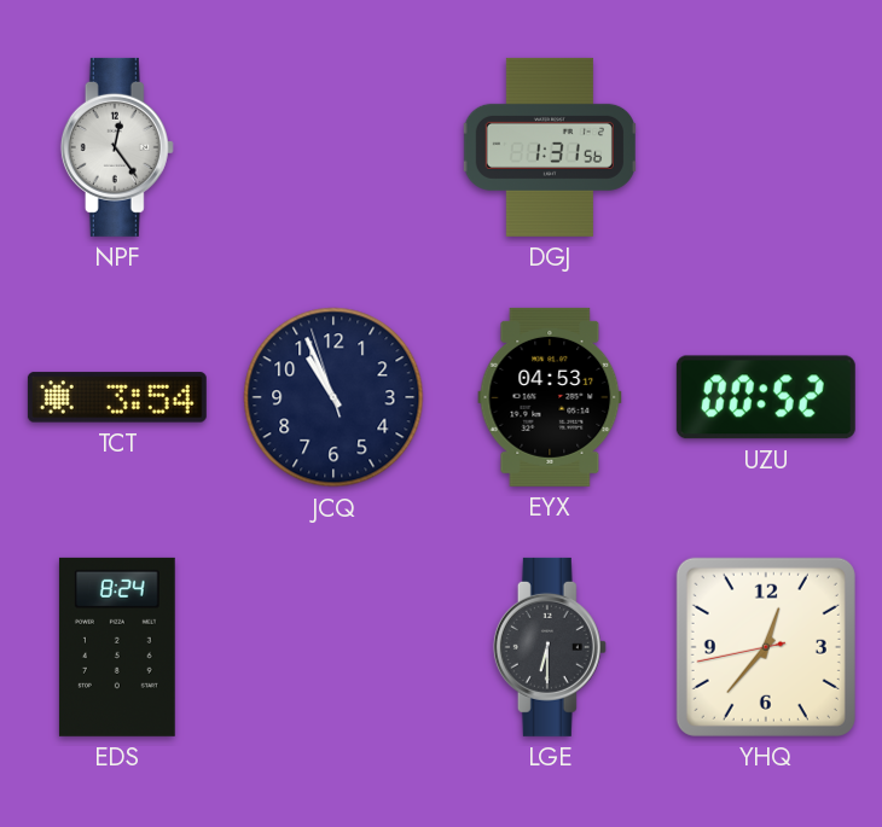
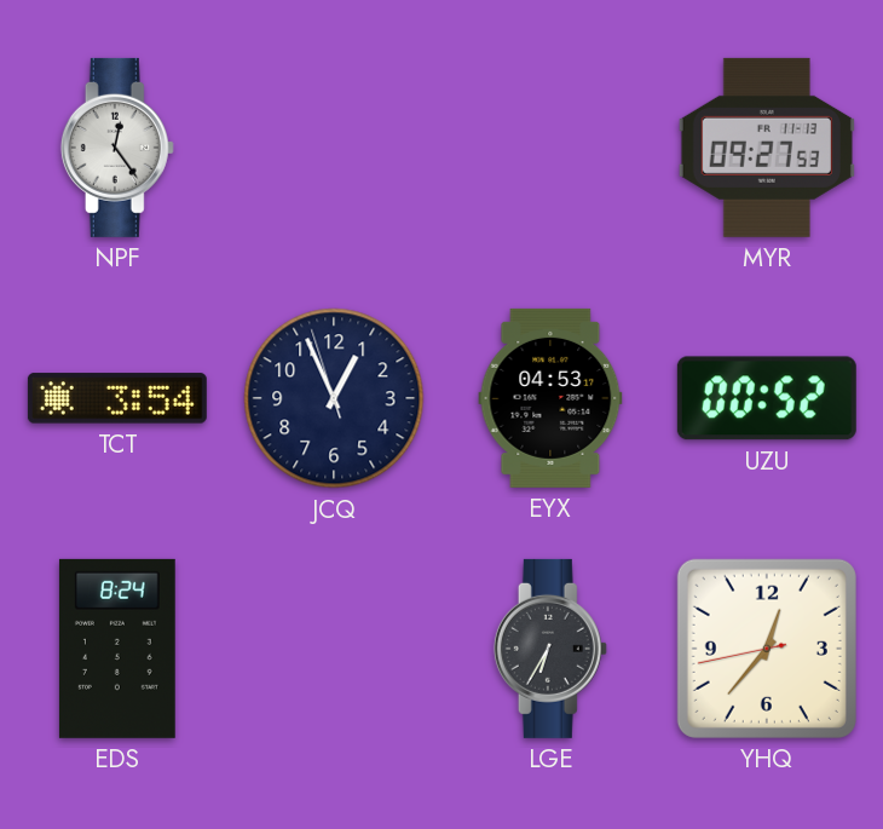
DGJ: 1:31 -> none
MYR: none -> 09:27
JCQ: 10:55 -> 12:55
LGE: 6:30 -> 6:35
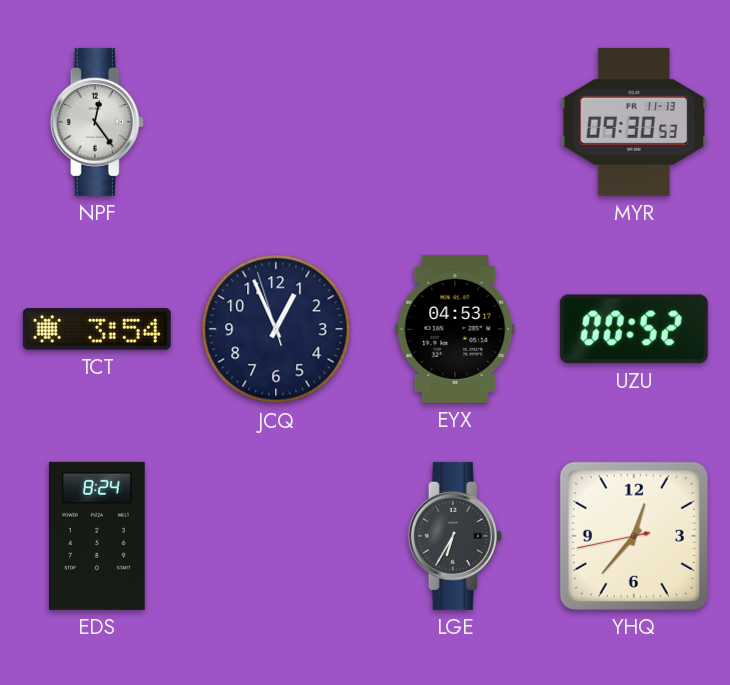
MYR: 09:27 -> 09:30
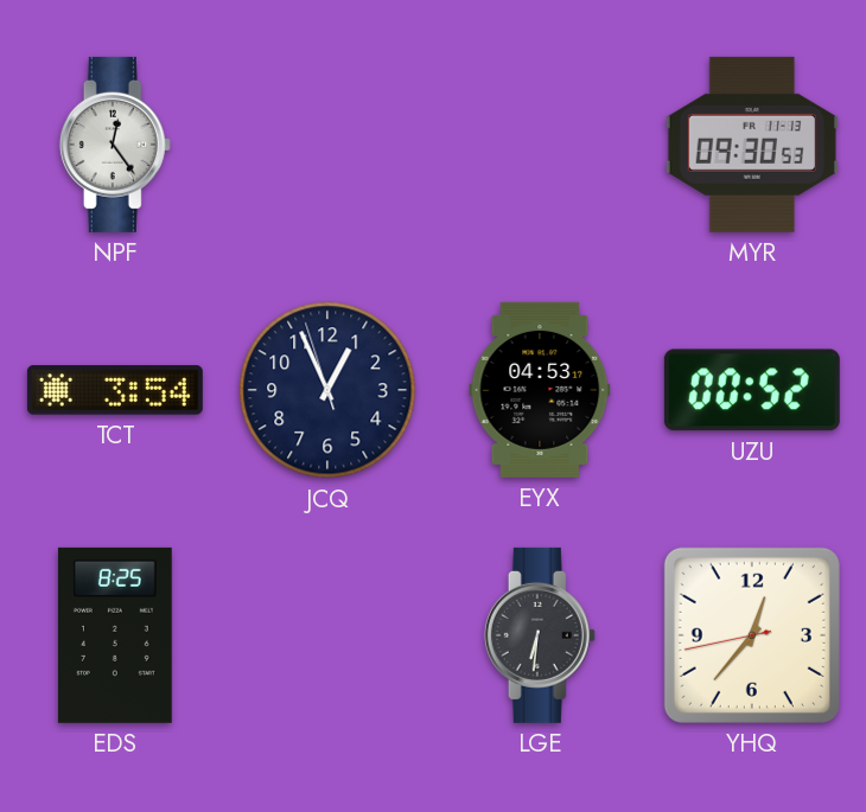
EDS: 8:24 -> 8:25
LGE: 6:35 -> 6:31
